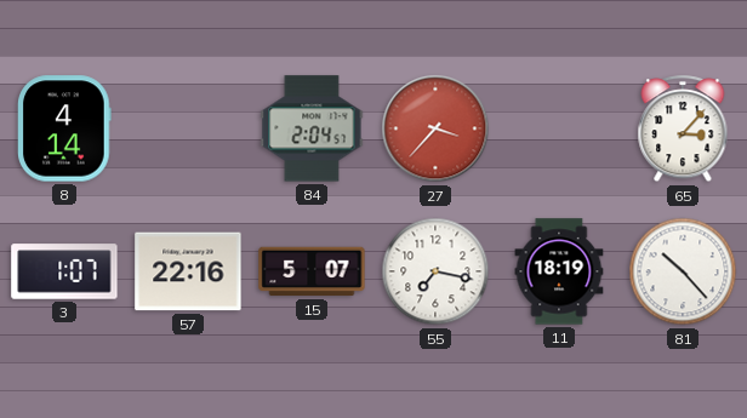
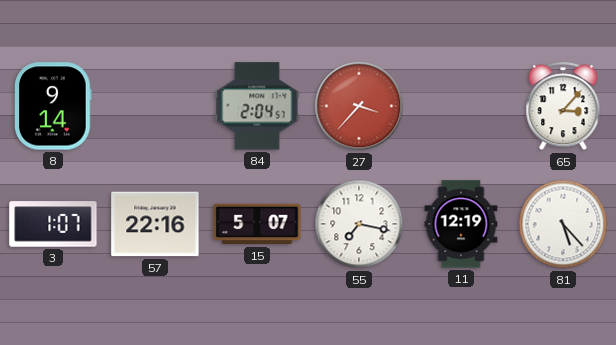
8: 4:14 -> 9:14
11: 18:19 -> 12:19
81: 10:23 -> 5:23
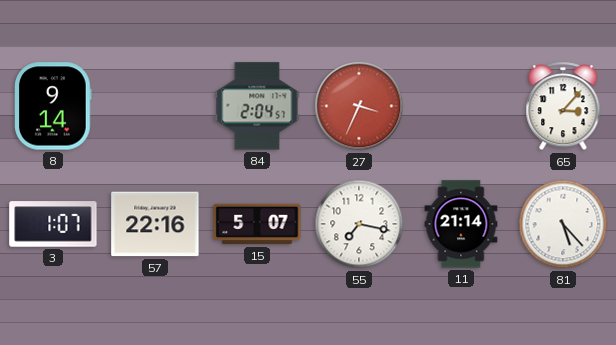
27: 3:37 -> 3:34
11: 12:19 -> 21:14
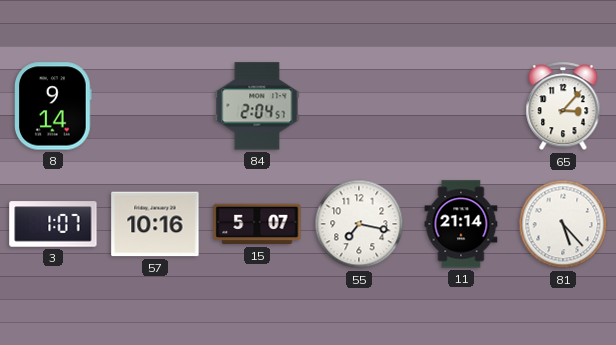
27: 3:34 -> none
57: 22:16 -> 10:16
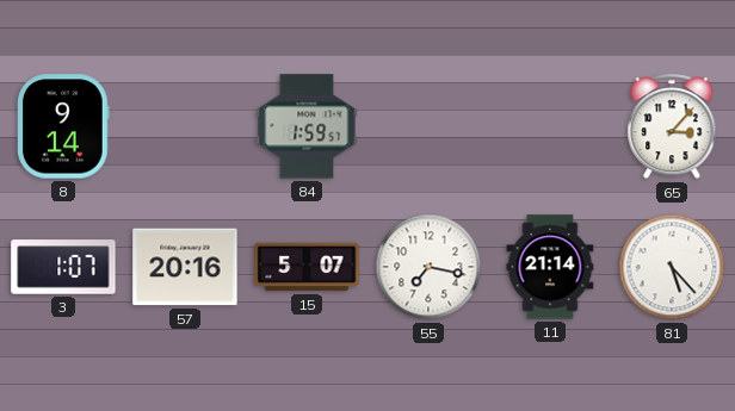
84: 2:04 -> 1:59
57: 10:16 -> 20:16
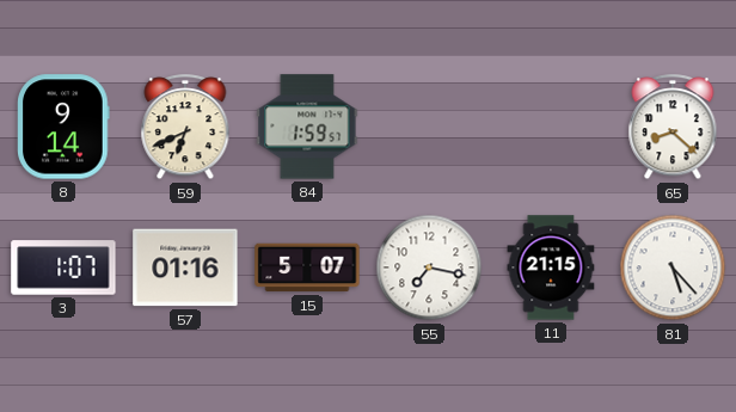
59: none -> 6:41
65: 3:07 -> 8:22
57: 20:16 -> 01:16
11: 21:14 -> 21:15
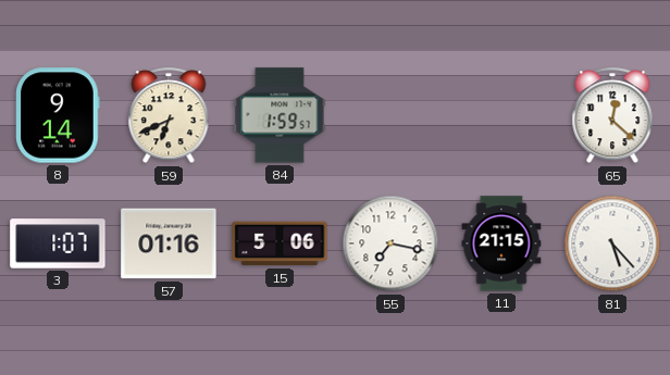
65: 8:22 -> 12:22
15: 5:07 -> 5:06
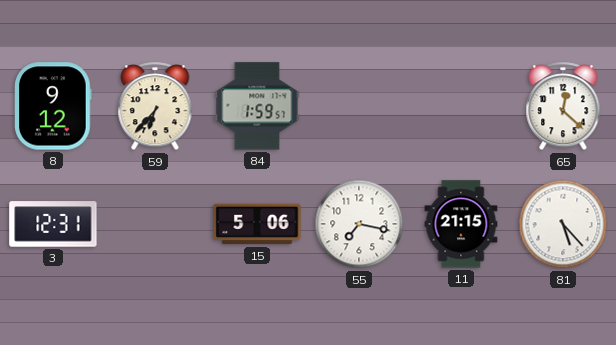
8: 9:14 -> 9:12
59: 6:41 -> 6:37
3: 1:07 -> 12:31
57: 01:16 -> none
